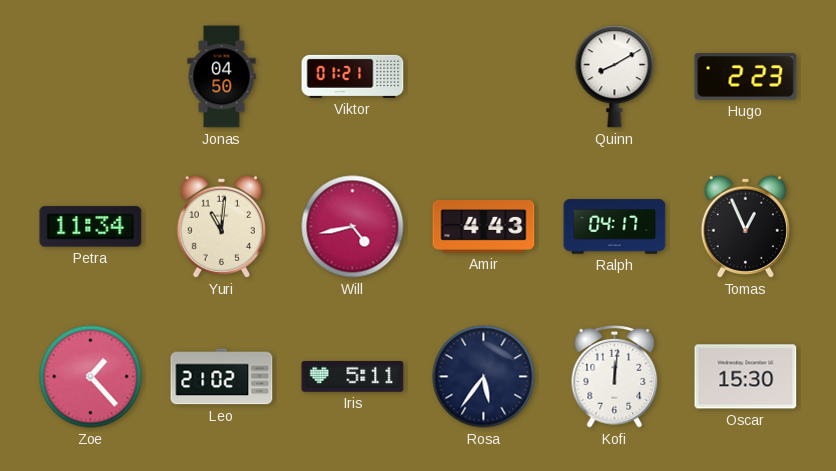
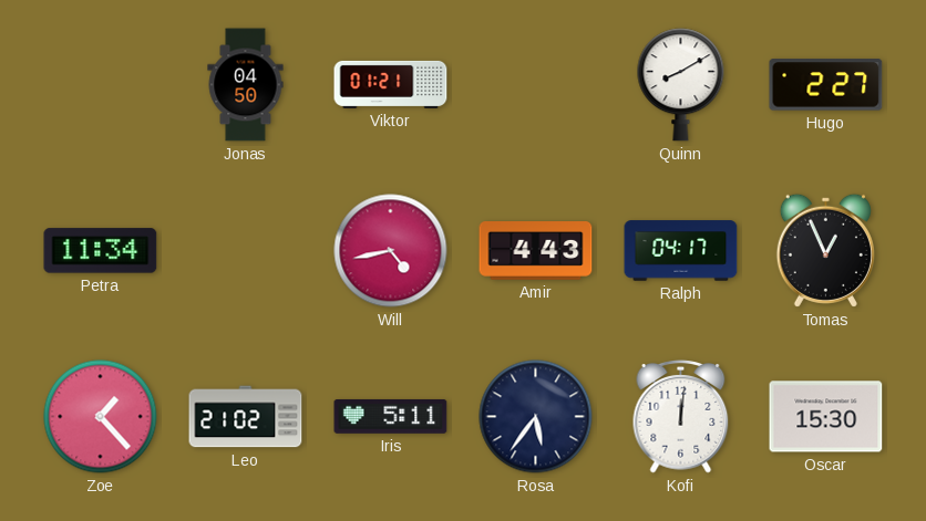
Hugo: 2:23 -> 2:27
Yuri: 11:01 -> none
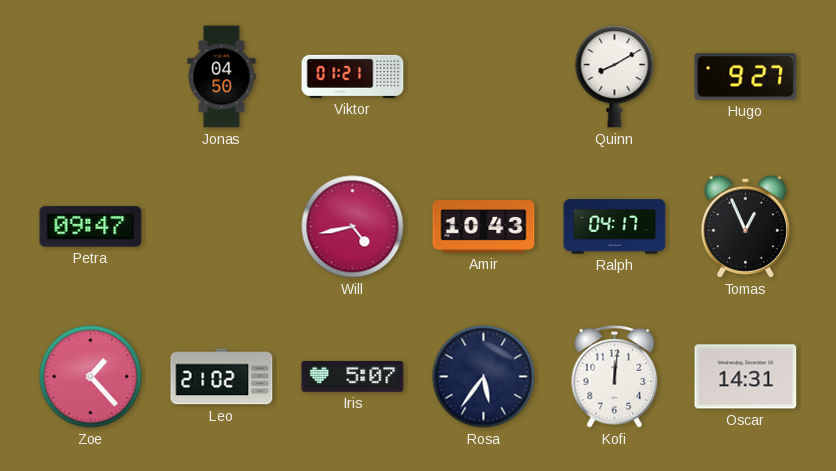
Hugo: 2:27 -> 9:27
Petra: 11:34 -> 09:47
Amir: 4:43 -> 10:43
Iris: 5:11 -> 5:07
Oscar: 15:30 -> 14:31
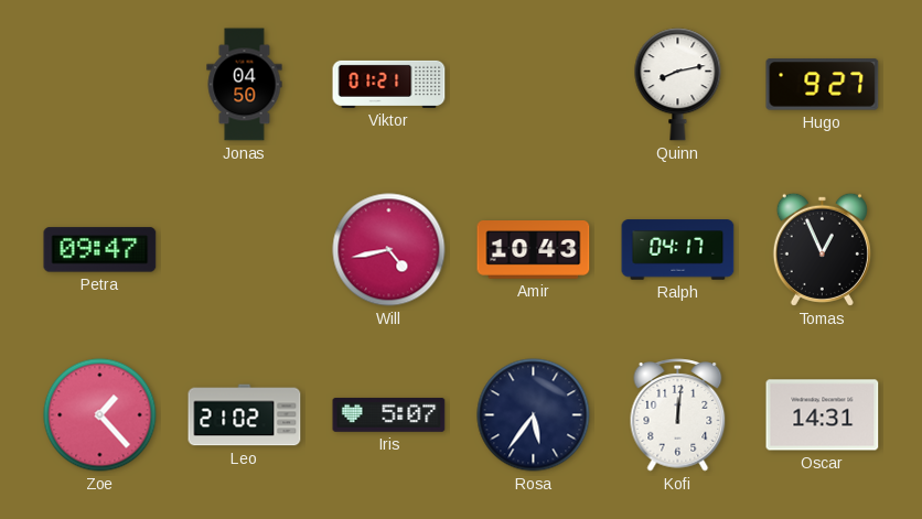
Quinn: 8:10 -> 8:13
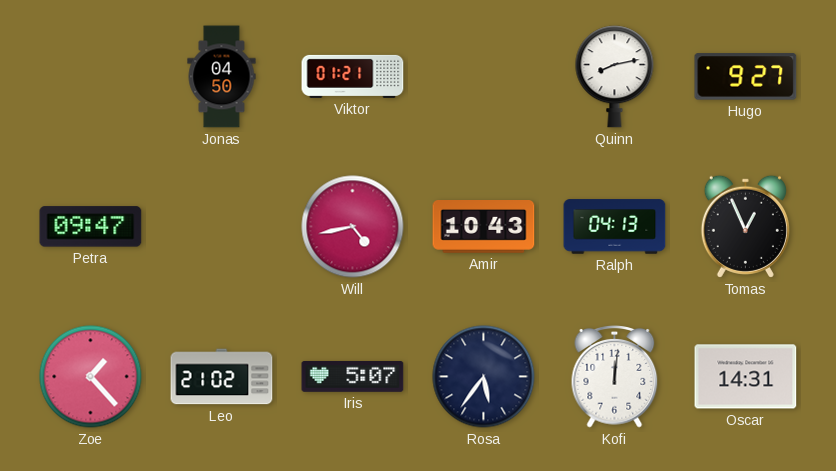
Ralph: 04:17 -> 04:13
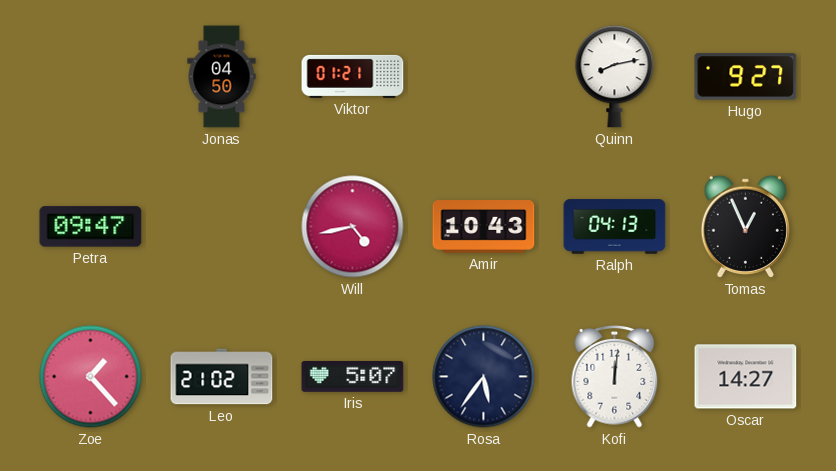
Oscar: 14:31 -> 14:27
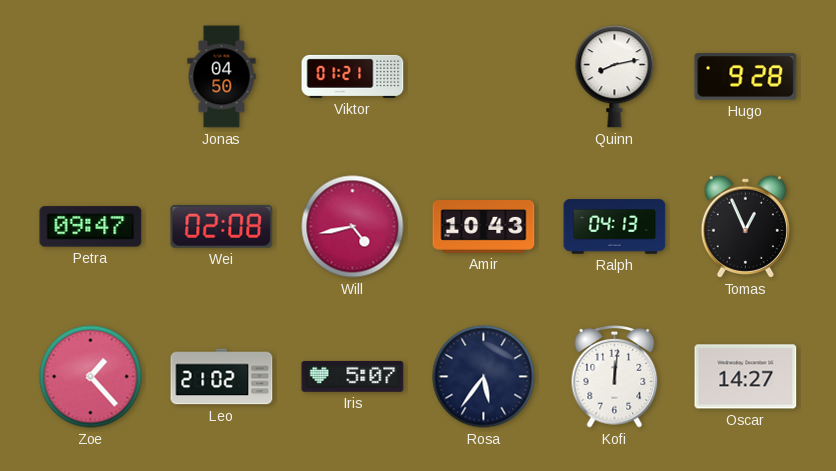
Hugo: 9:27 -> 9:28
Wei: none -> 02:08
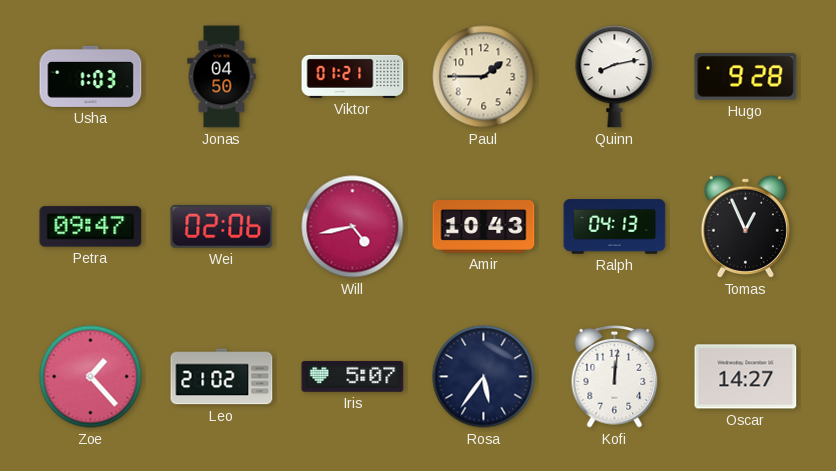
Usha: none -> 1:03
Paul: none -> 1:45
Wei: 02:08 -> 02:06
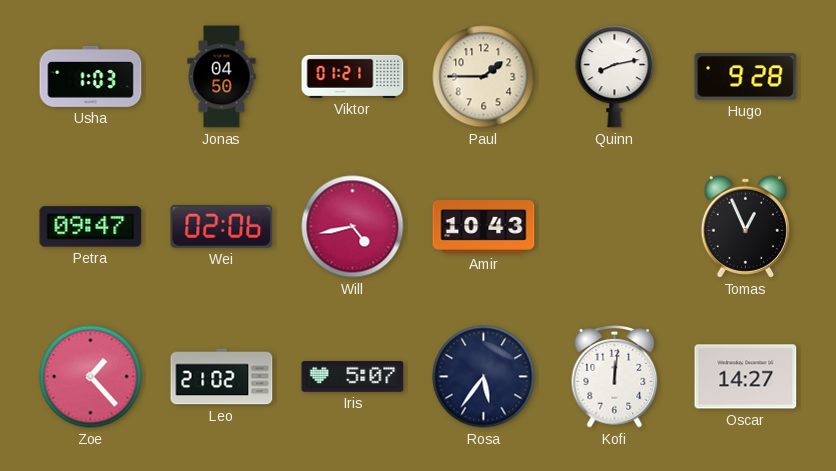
Ralph: 04:13 -> none
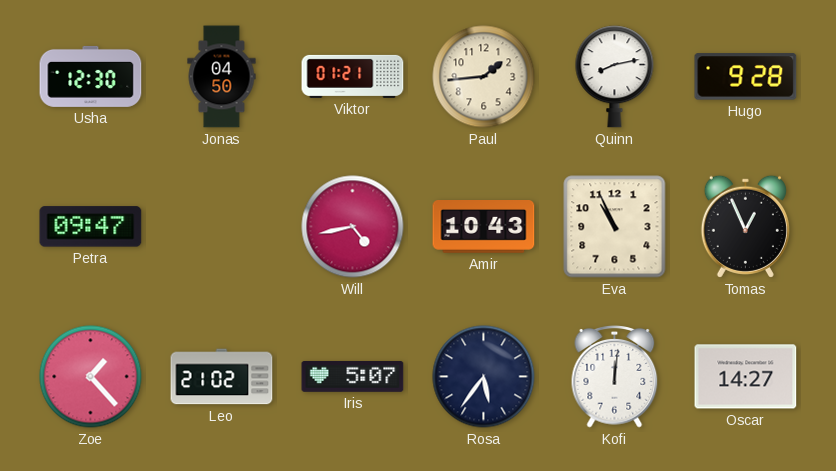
Usha: 1:03 -> 12:30
Paul: 1:45 -> 1:44
Wei: 02:06 -> none
Eva: none -> 10:56
